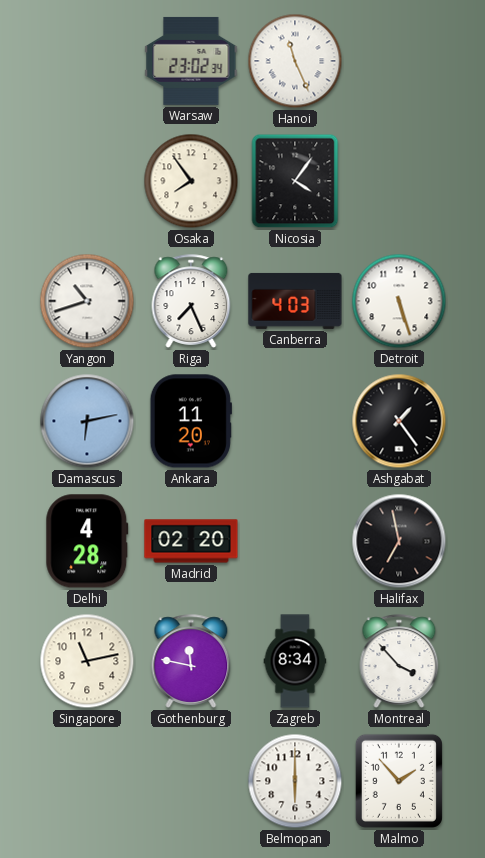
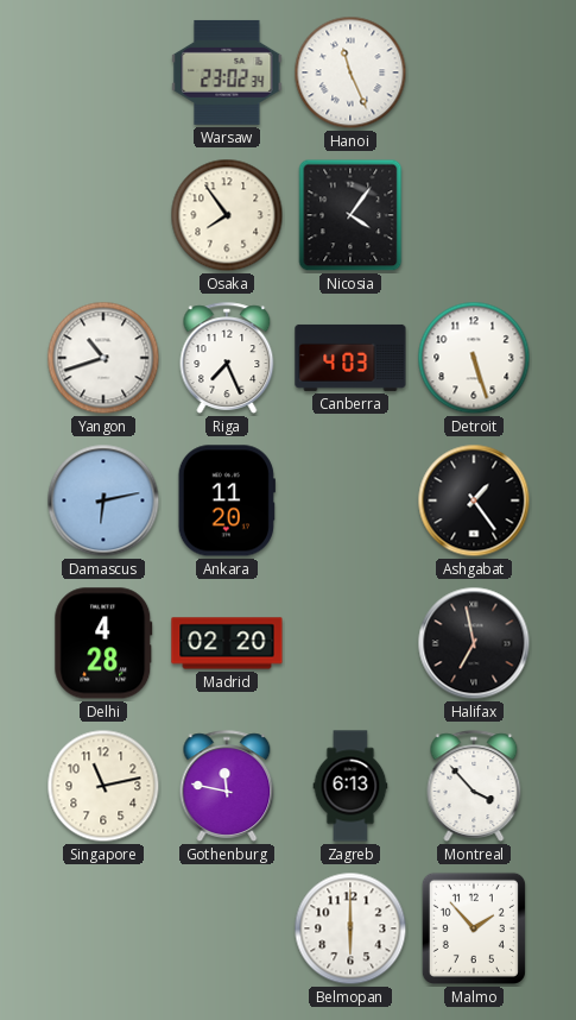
Zagreb: 8:34 -> 6:13
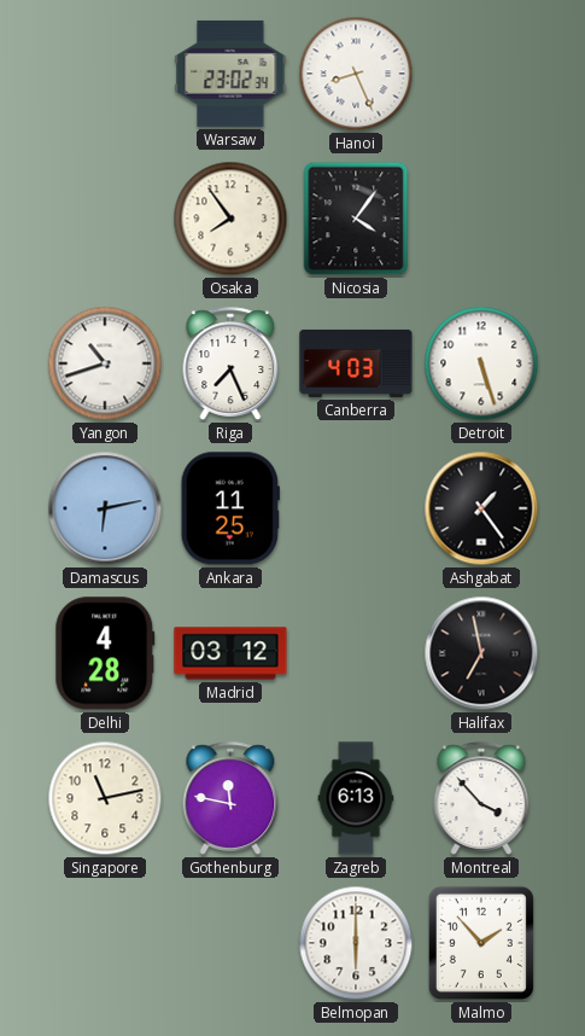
Hanoi: 11:26 -> 8:26
Ankara: 11:20 -> 11:25
Madrid: 02:20 -> 03:12
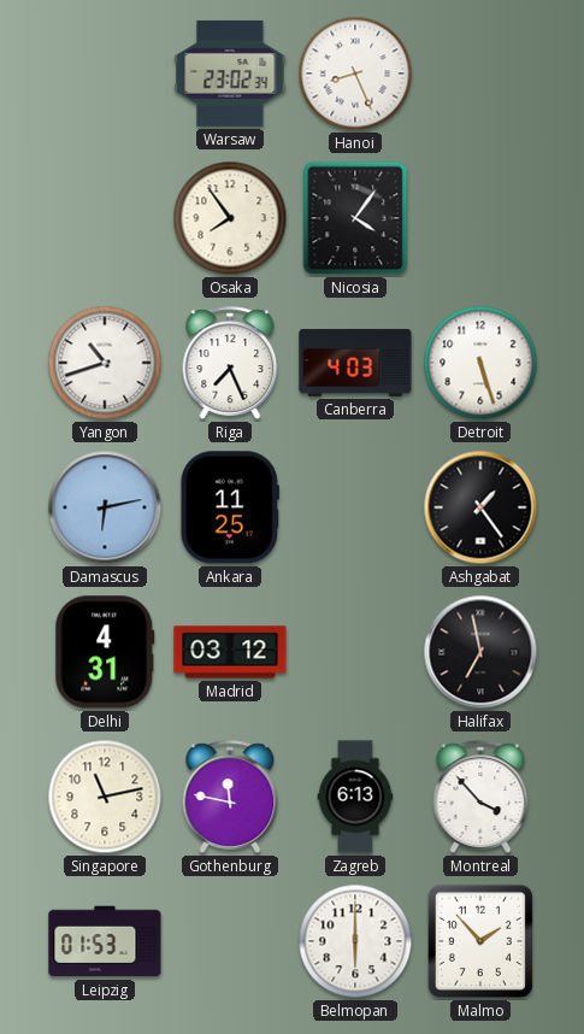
Delhi: 4:28 -> 4:31
Leipzig: none -> 01:53
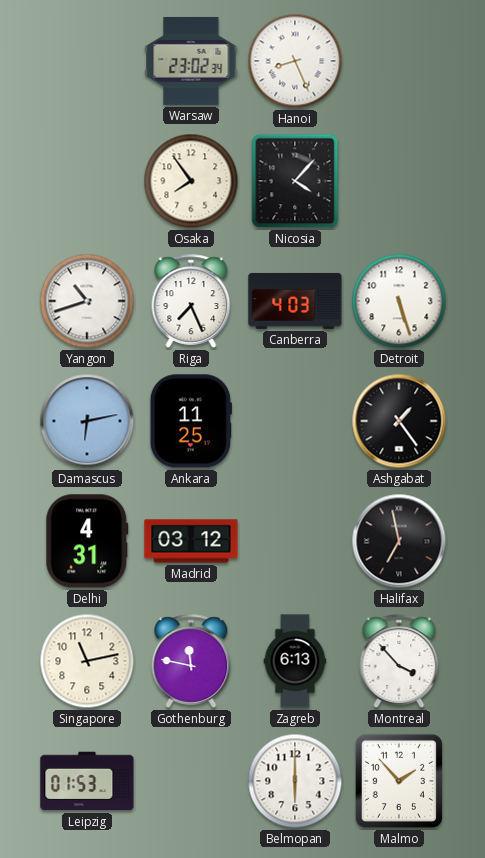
Nicosia: 4:06 -> 4:07
